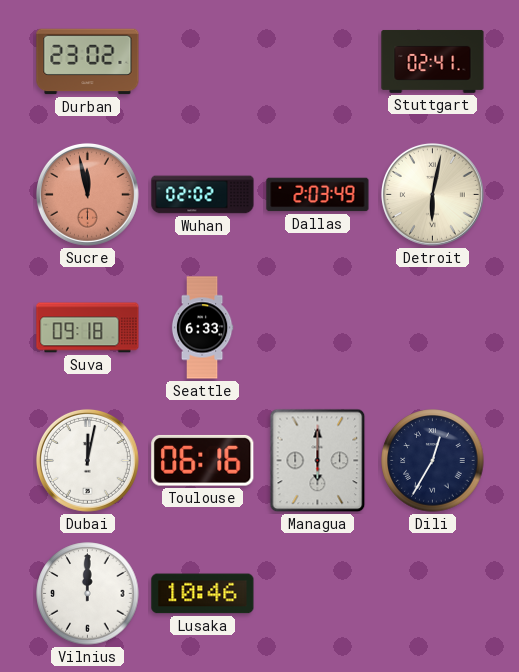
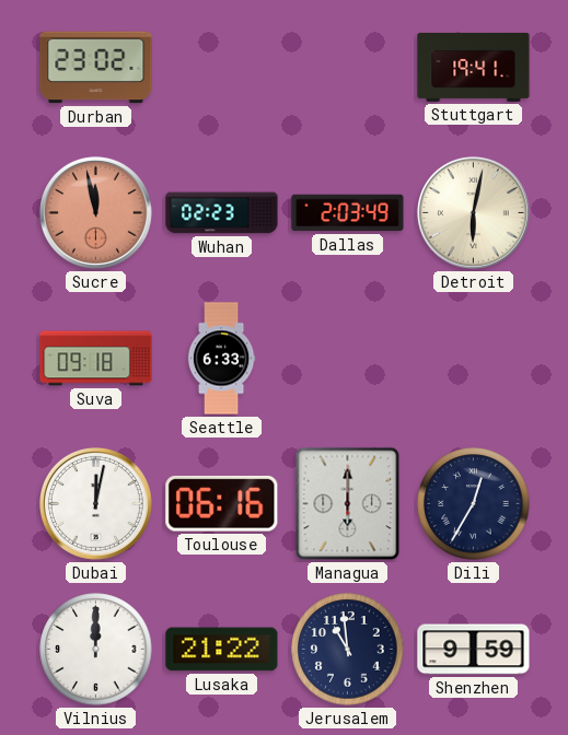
Stuttgart: 02:41 -> 19:41
Wuhan: 02:02 -> 02:23
Lusaka: 10:46 -> 21:22
Jerusalem: none -> 10:59
Shenzhen: none -> 9:59
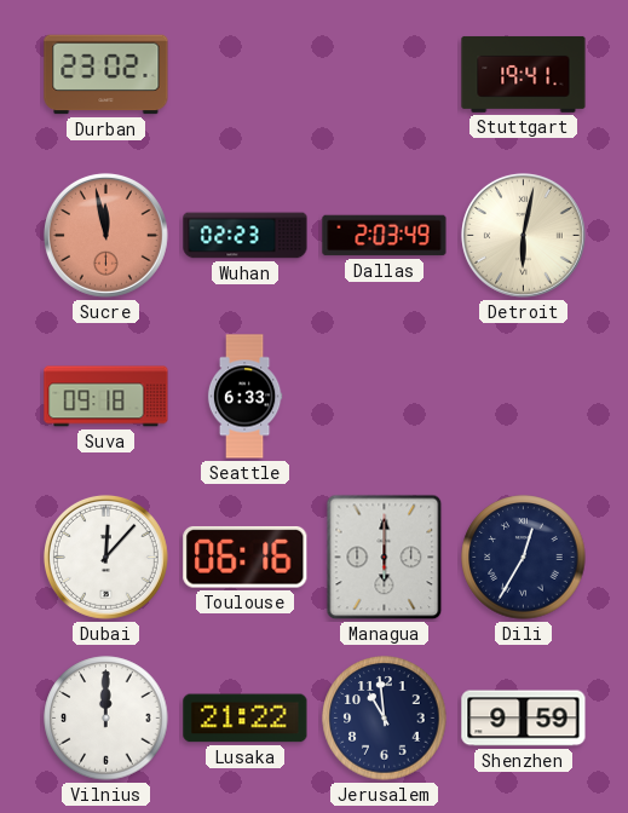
Dubai: 12:02 -> 12:07
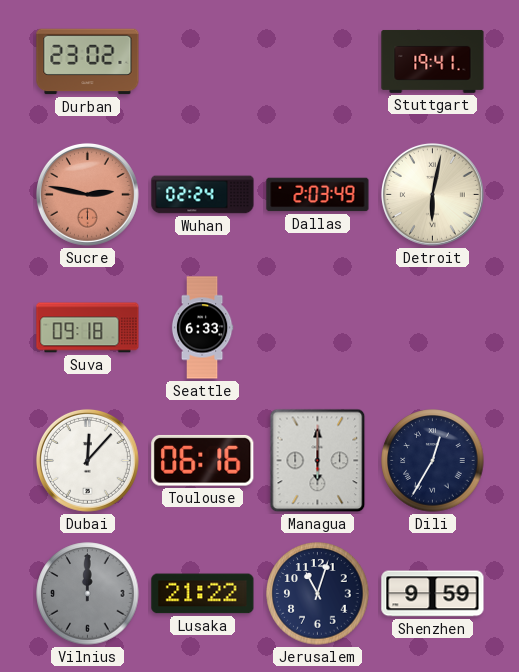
Sucre: 11:58 -> 2:47
Wuhan: 02:23 -> 02:24
Vilnius dial: white -> grey
Jerusalem: 10:59 -> 11:03
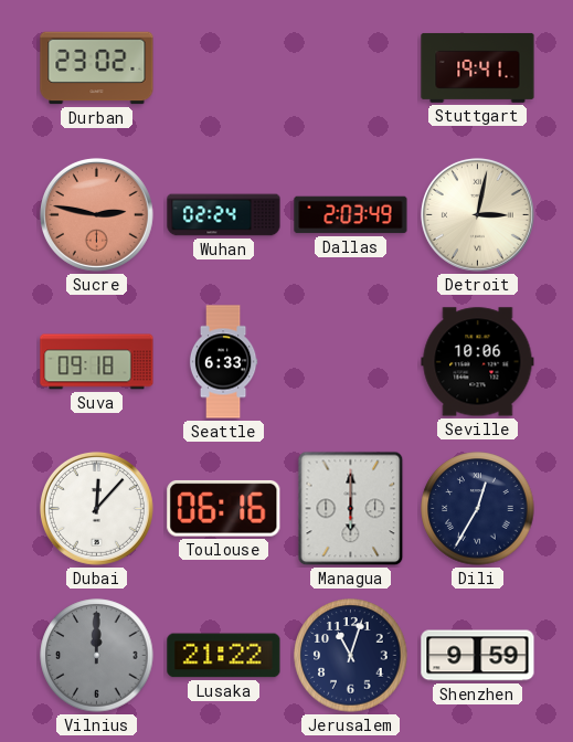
Detroit: 6:02 -> 3:02
Seville: none -> 10:06
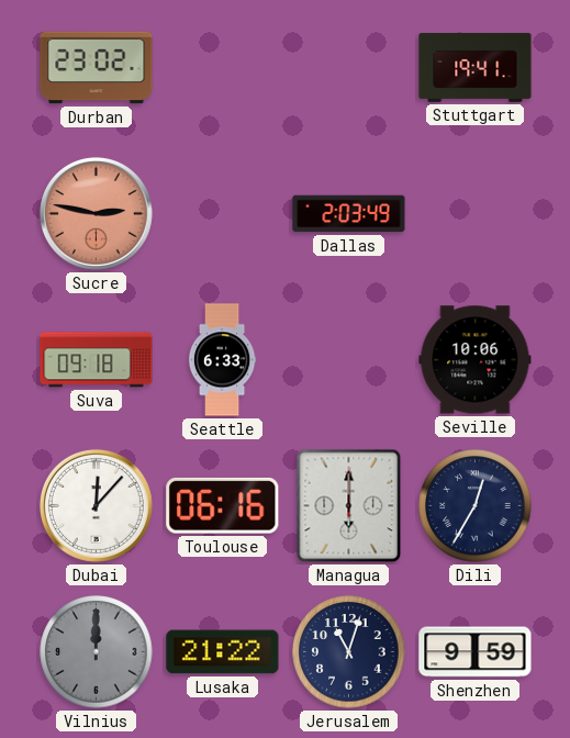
Wuhan: 02:24 -> none
Detroit: 3:02 -> none
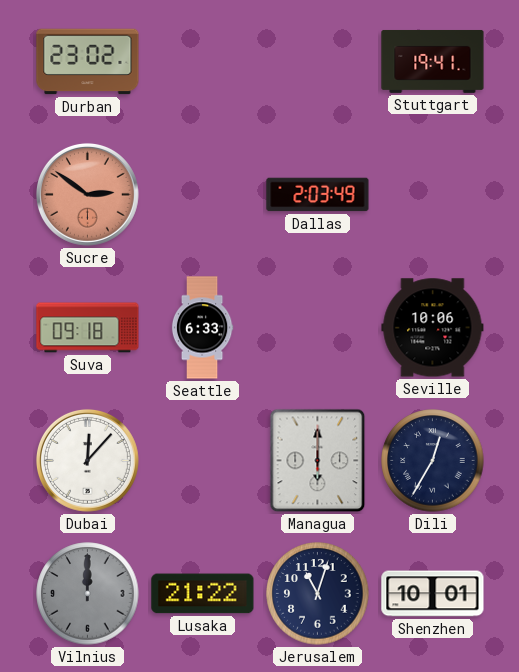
Sucre: 2:47 -> 2:51
Toulouse: 06:16 -> none
Shenzhen: 9:59 -> 10:01
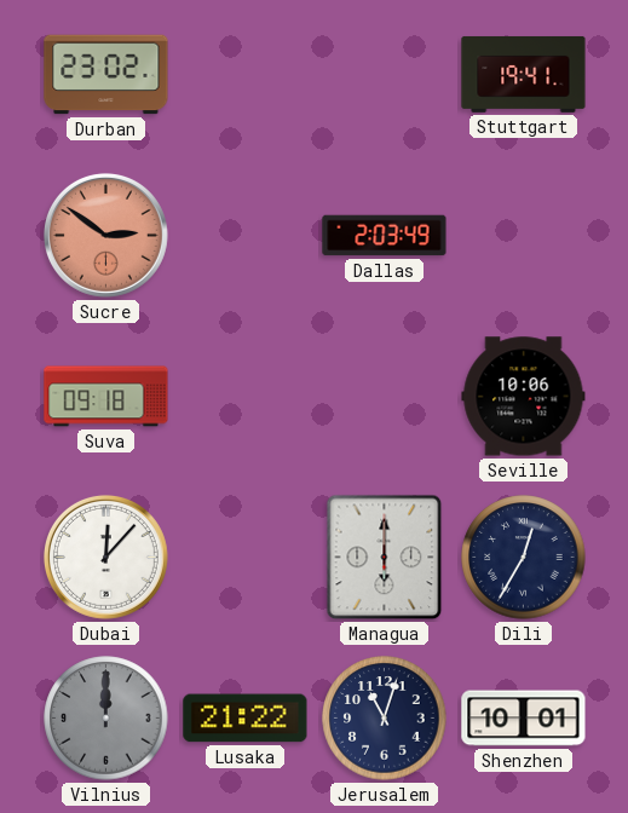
Seattle: 6:33 -> none
